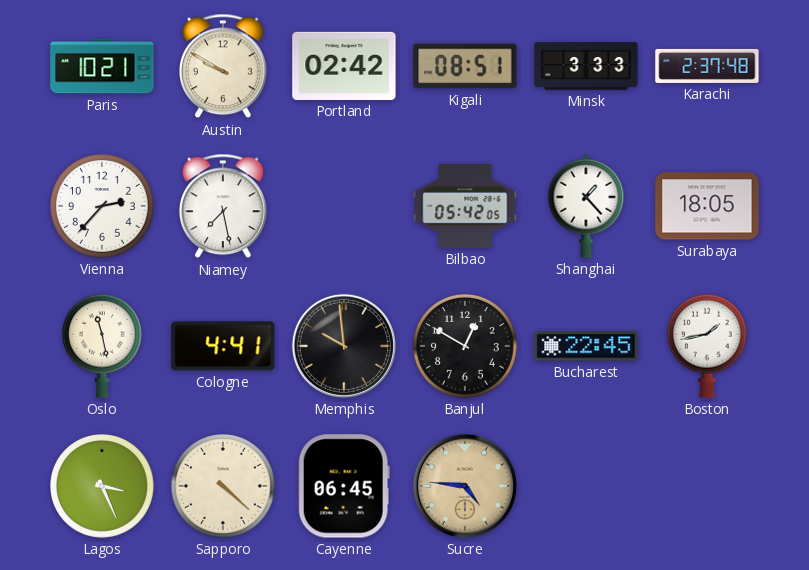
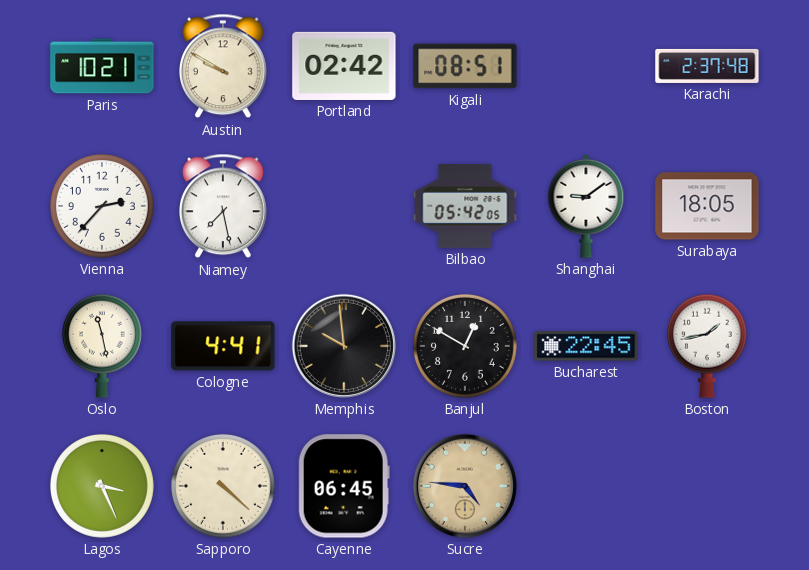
Minsk: 3:33 -> none
Shanghai: 1:23 -> 9:09
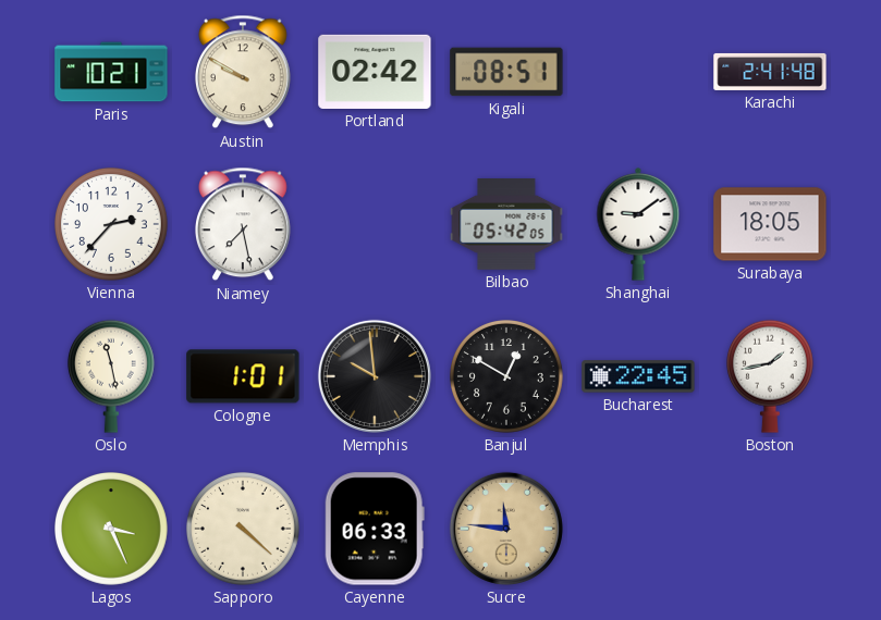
Karachi: 2:37 -> 2:41
Cologne: 4:41 -> 1:01
Cayenne: 06:45 -> 06:33
Sucre: 4:46 -> 11:46
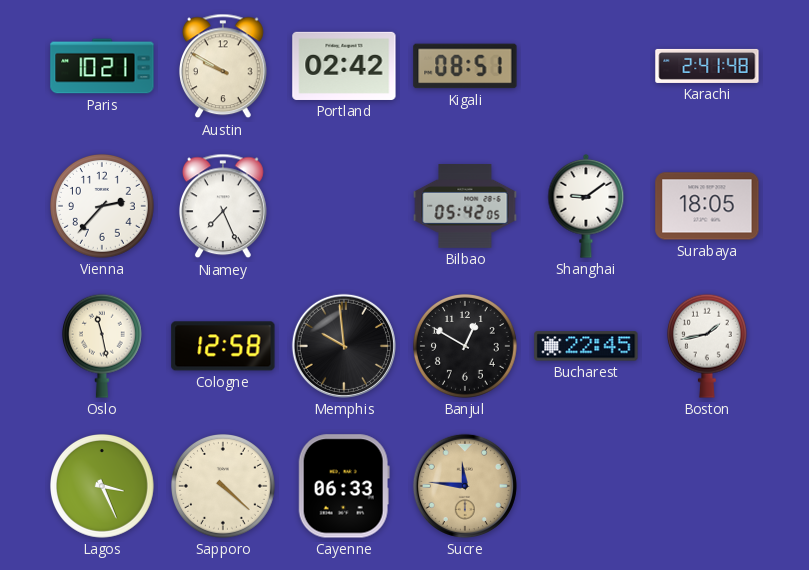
Niamey: 7:28 -> 7:26
Cologne: 1:01 -> 12:58
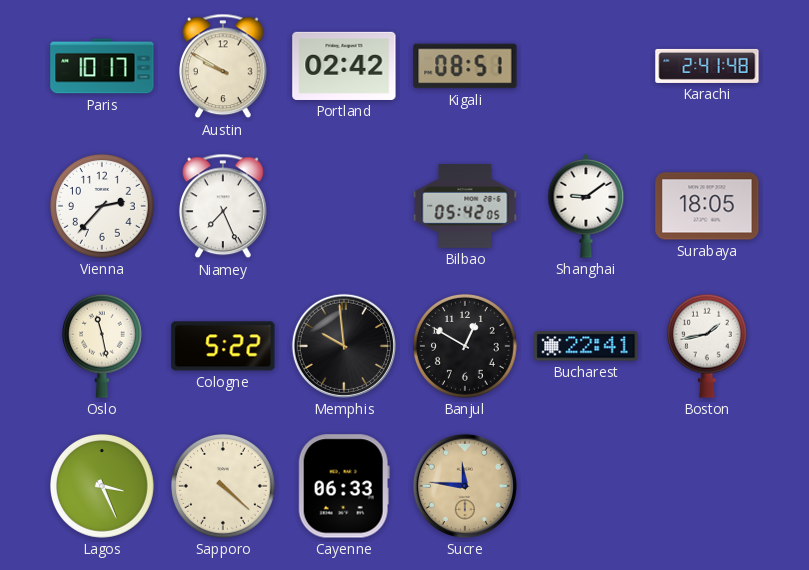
Paris: 10:21 -> 10:17
Cologne: 12:58 -> 5:22
Bucharest: 22:45 -> 22:41
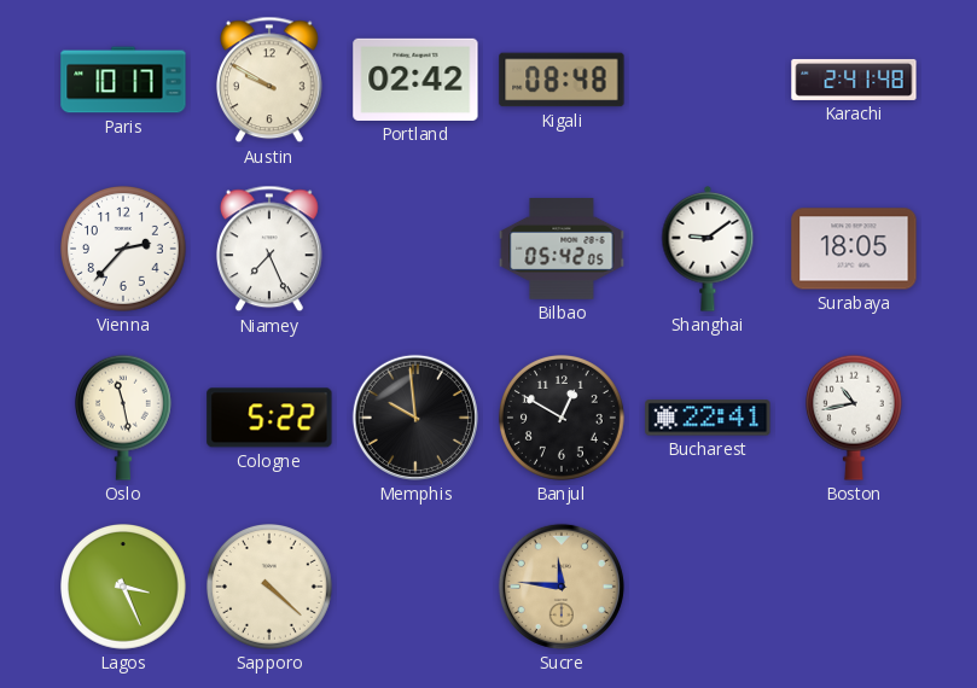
Kigali: 08:51 -> 08:48
Boston: 1:43 -> 10:43
Cayenne: 06:33 -> none
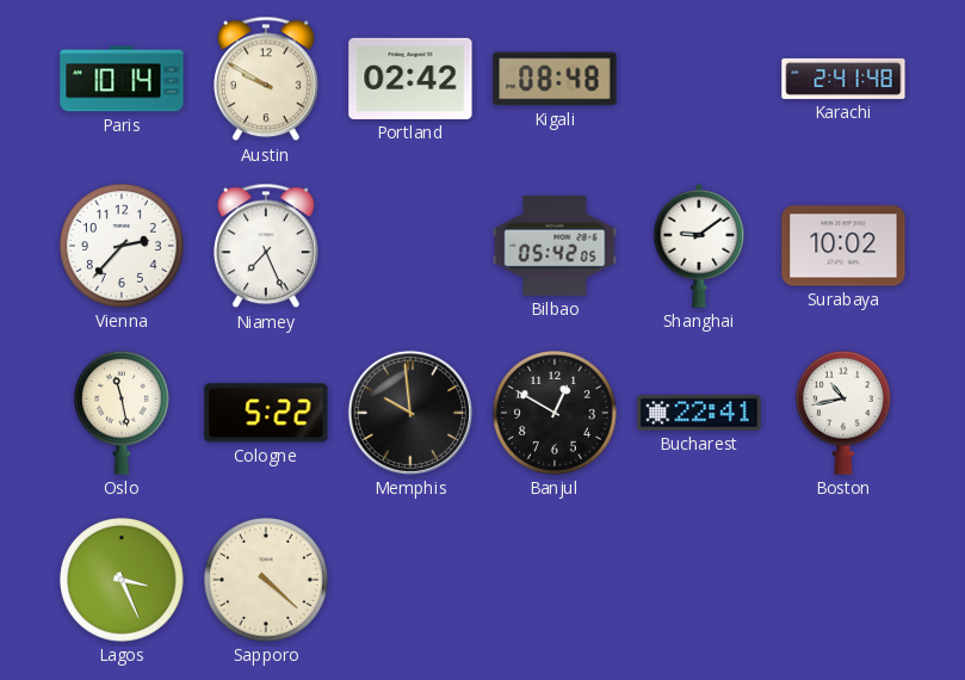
Paris: 10:17 -> 10:14
Surabaya: 18:05 -> 10:02
Sucre: 11:46 -> none
